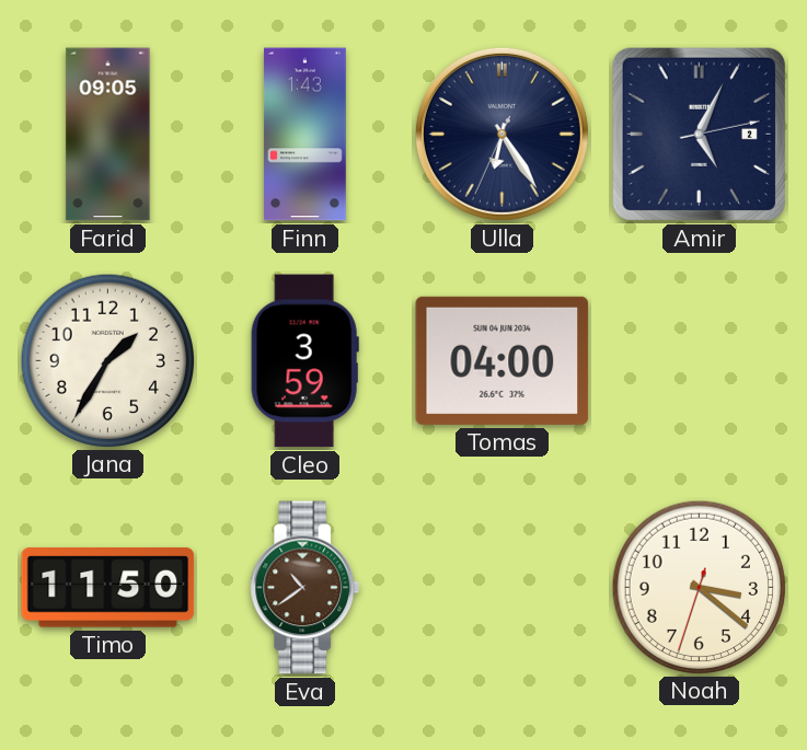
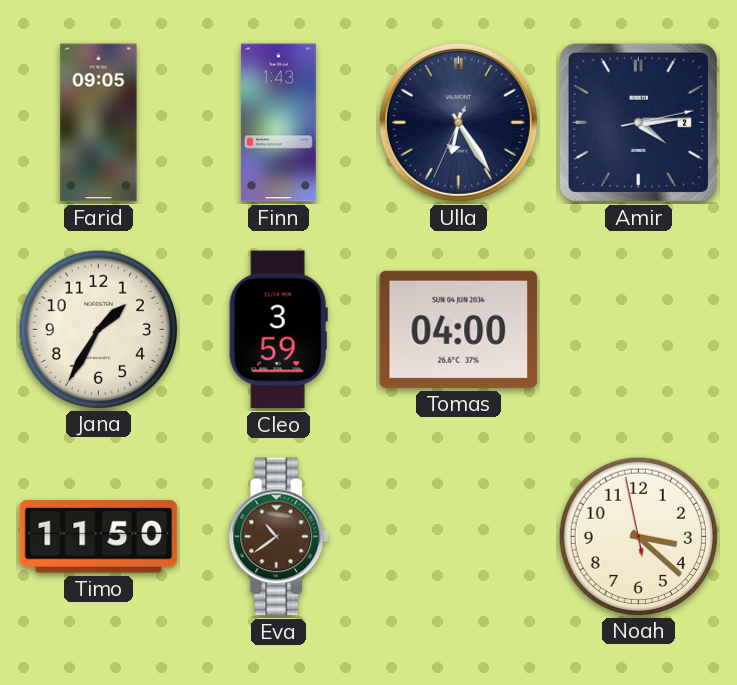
Amir: 5:04 -> 4:14
Noah: 3:21:33 -> 3:21:58
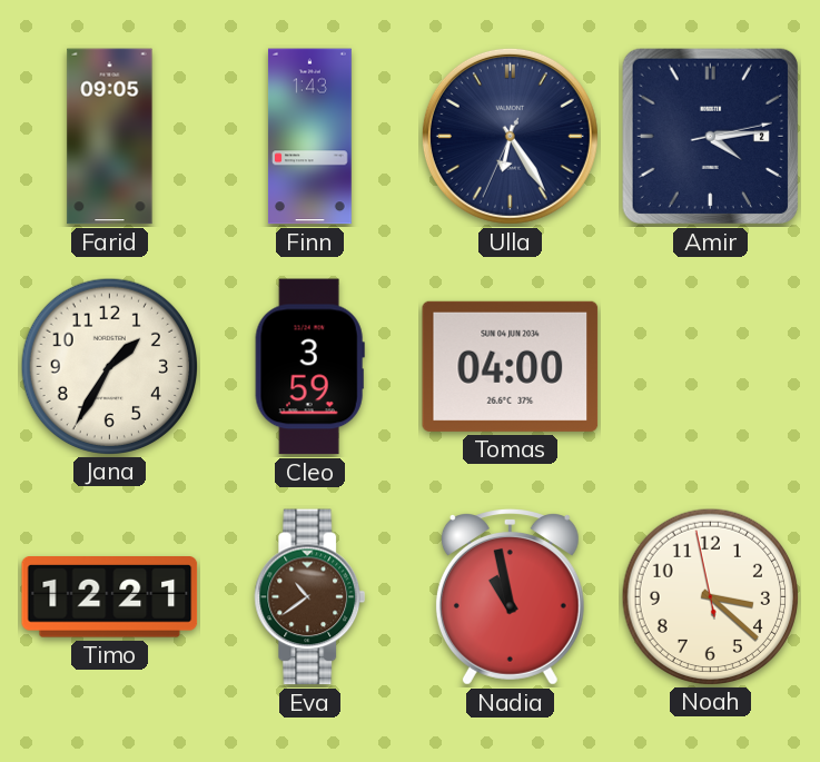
Timo: 11:50 -> 12:21
Nadia: none -> 10:58
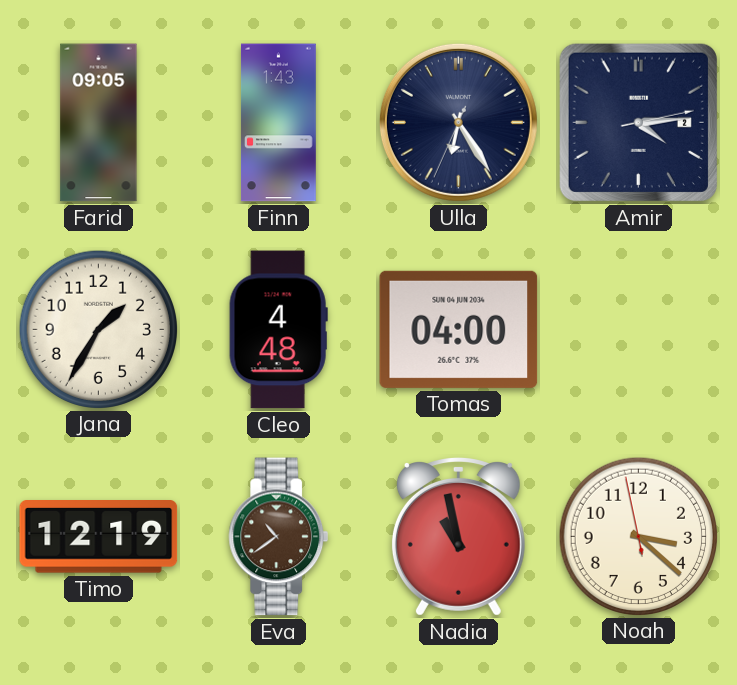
Cleo: 3:59 -> 4:48
Timo: 12:21 -> 12:19
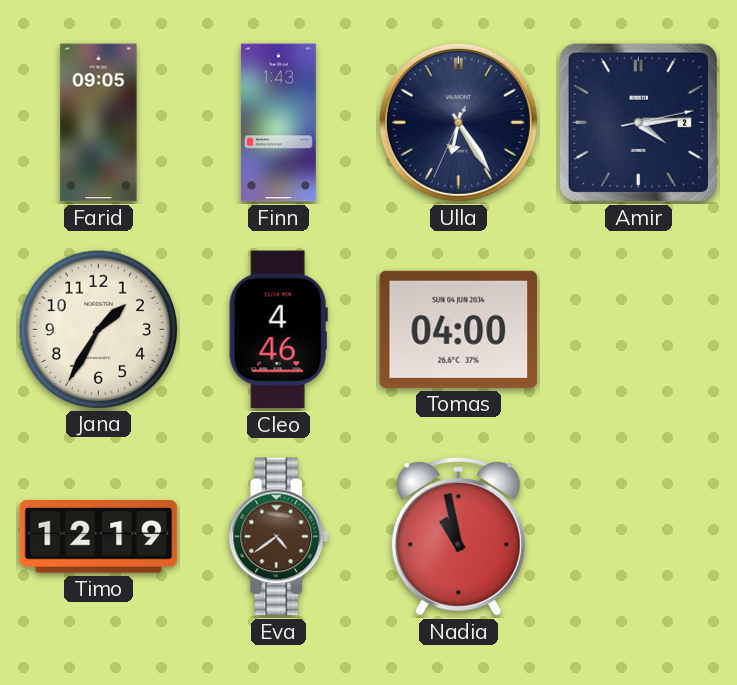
Cleo: 4:48 -> 4:46
Eva: 10:39 -> 4:39
Noah: 3:21 -> none
